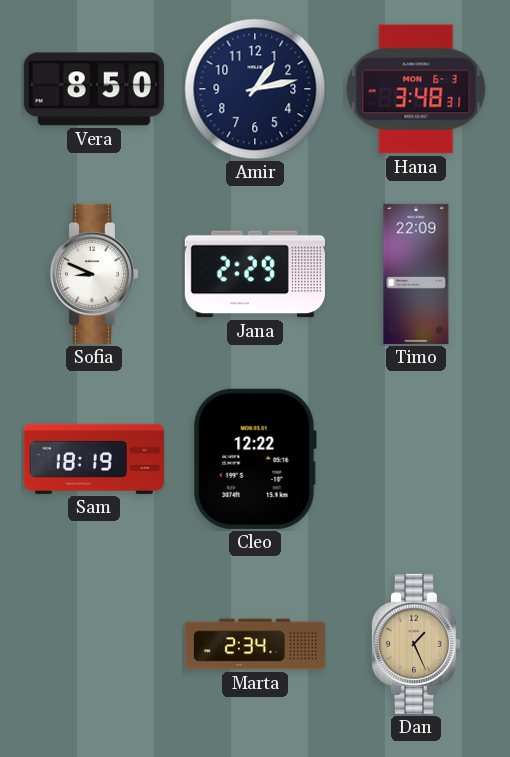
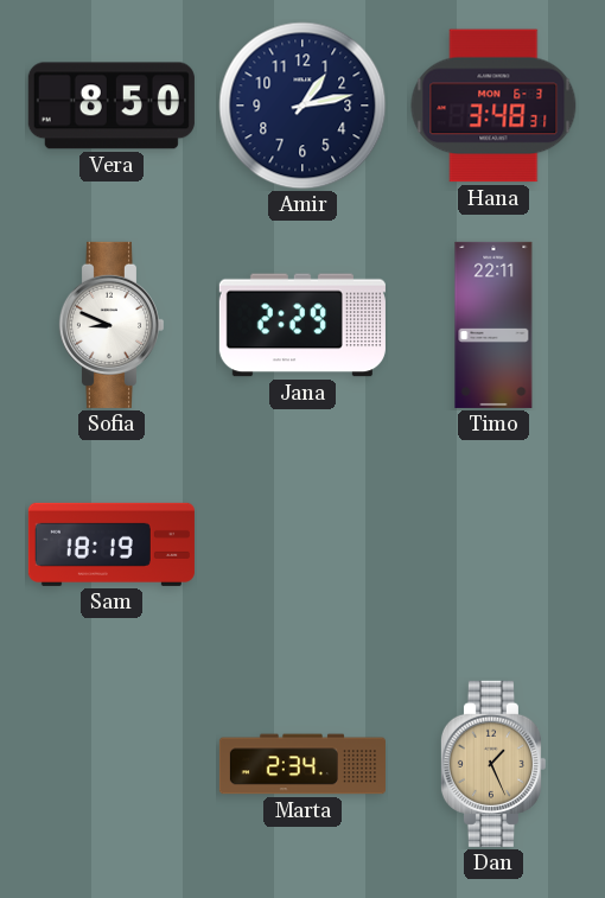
Timo: 22:09 -> 22:11
Cleo: 12:22 -> none
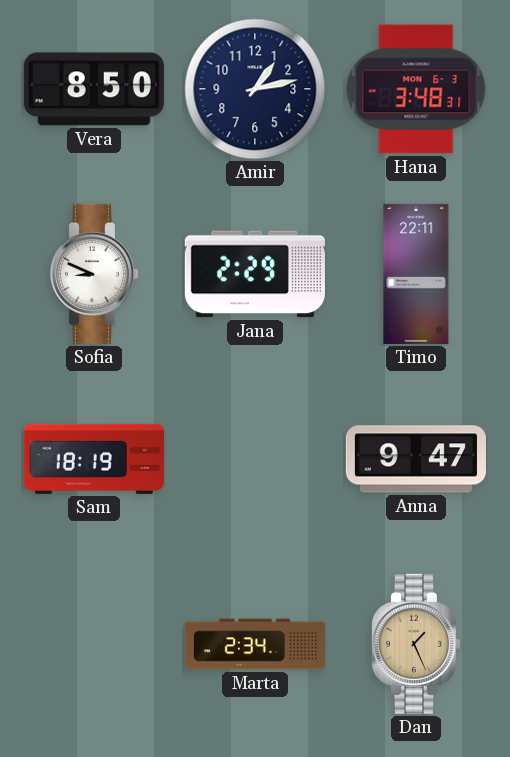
Anna: none -> 9:47
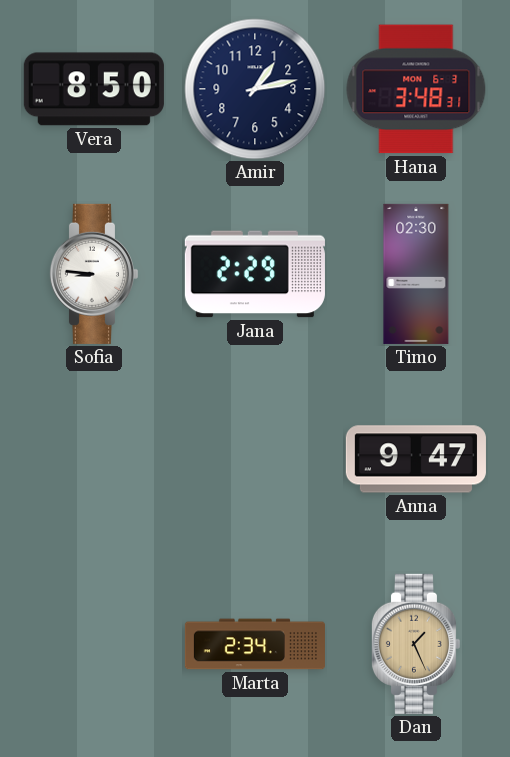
Sofia: 8:49 -> 8:46
Timo: 22:11 -> 02:30
Sam: 18:19 -> none
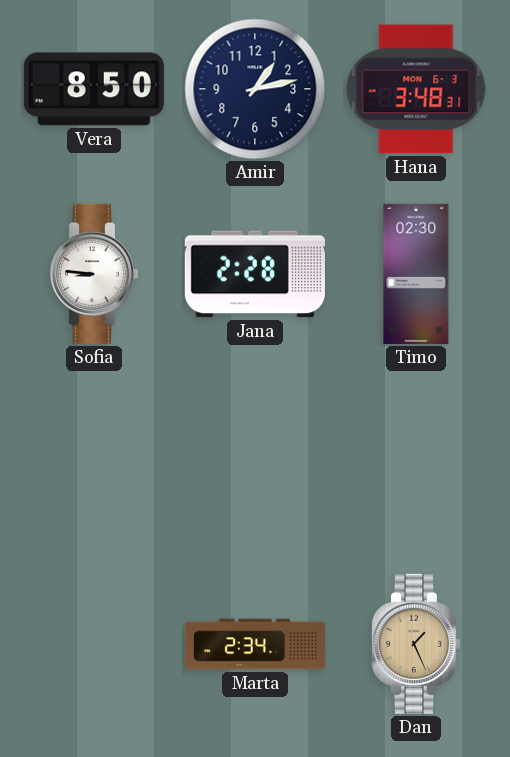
Jana: 2:29 -> 2:28
Anna: 9:47 -> none
